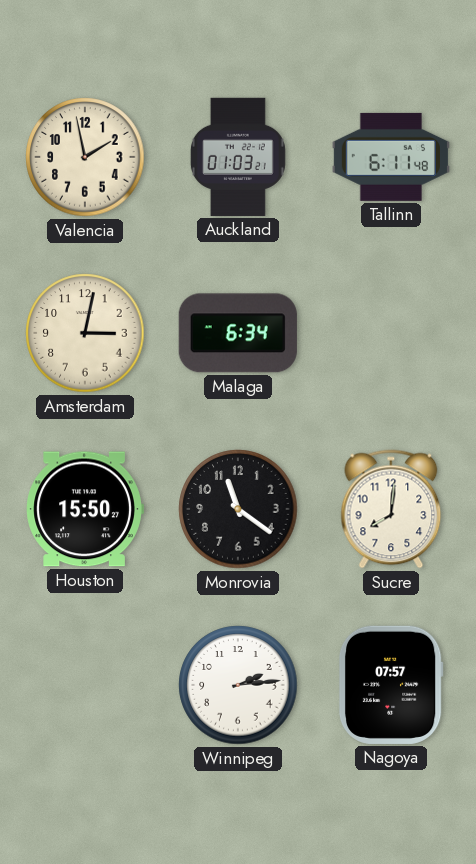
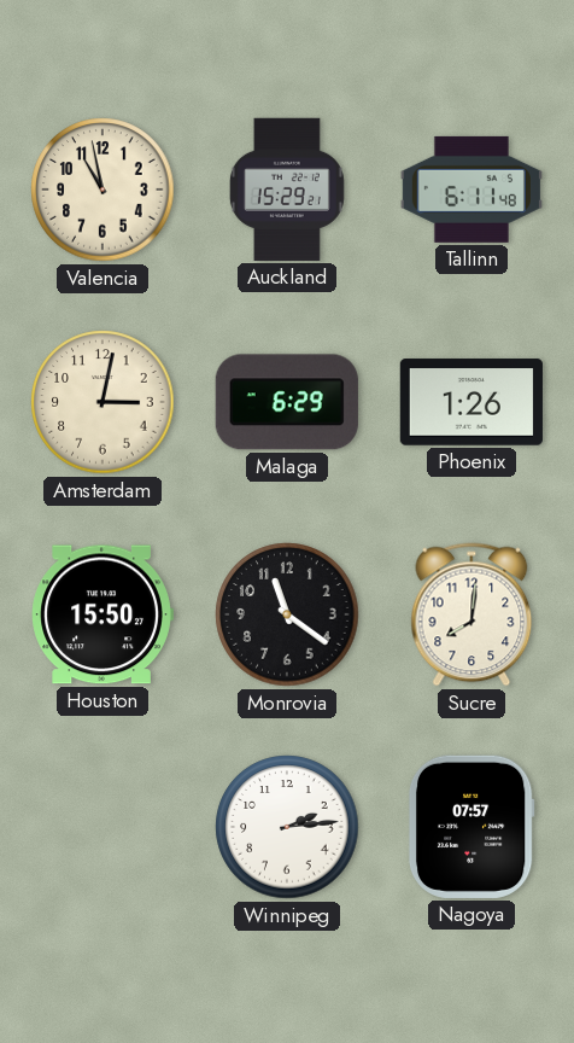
Valencia: 1:58 -> 10:58
Auckland: 01:03 -> 15:29
Malaga: 6:34 -> 6:29
Phoenix: none -> 1:26
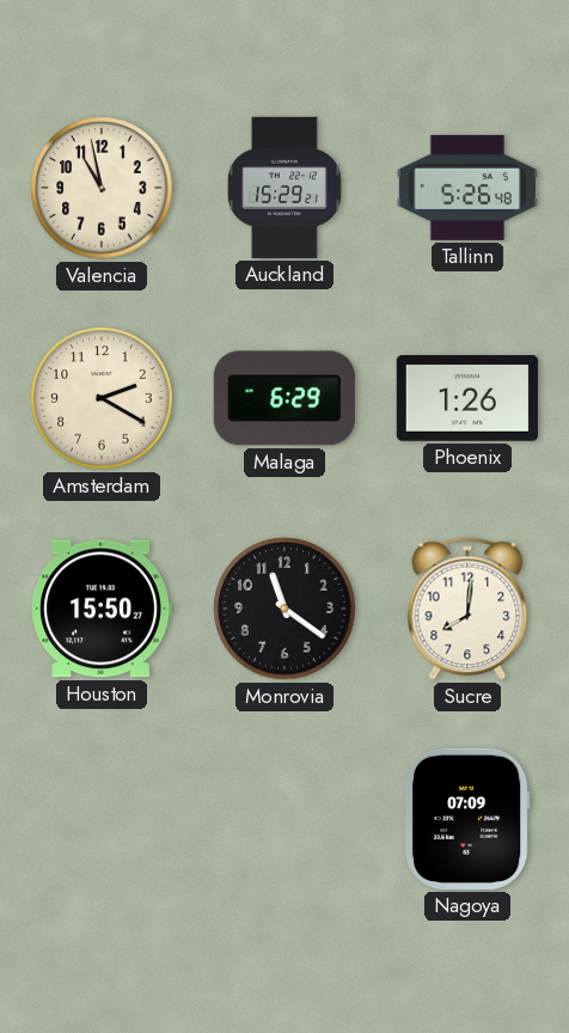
Tallinn: 6:11 -> 5:26
Amsterdam: 3:02 -> 2:20
Winnipeg: 2:14 -> none
Nagoya: 07:57 -> 07:09
